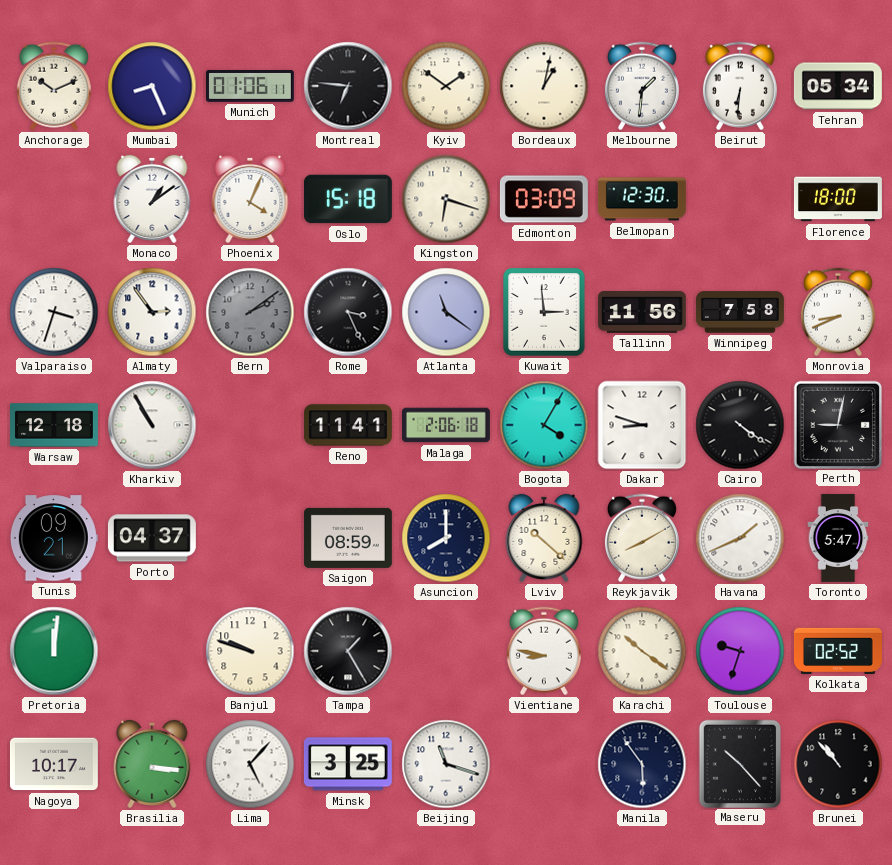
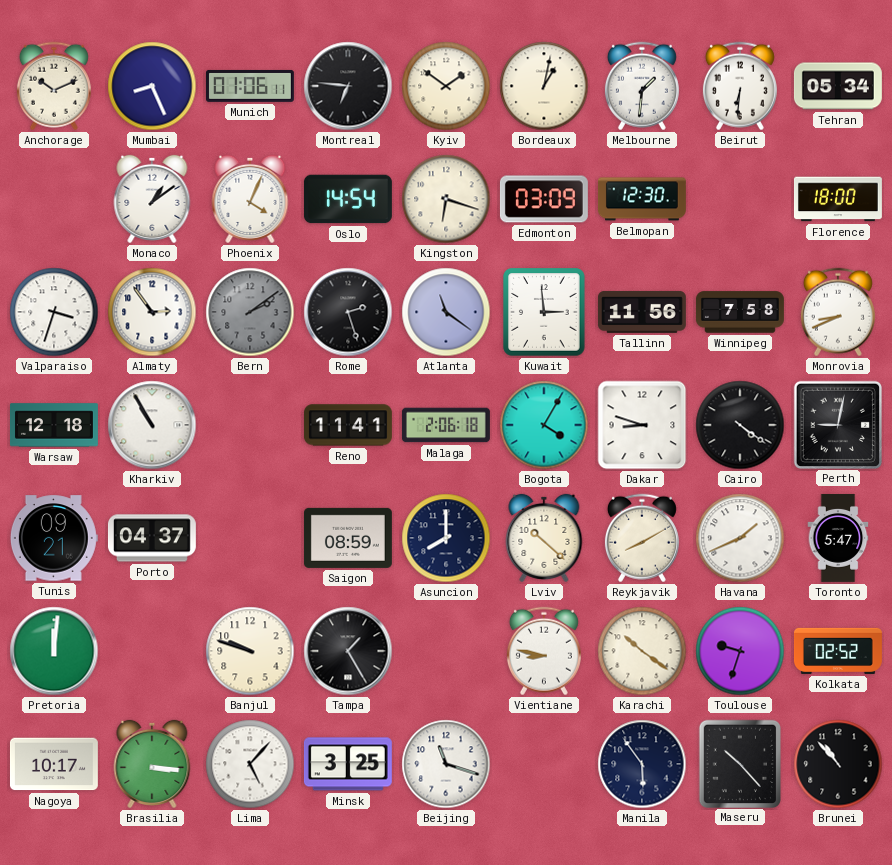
Oslo: 15:18 -> 14:54
Rome: 3:26 -> 2:27
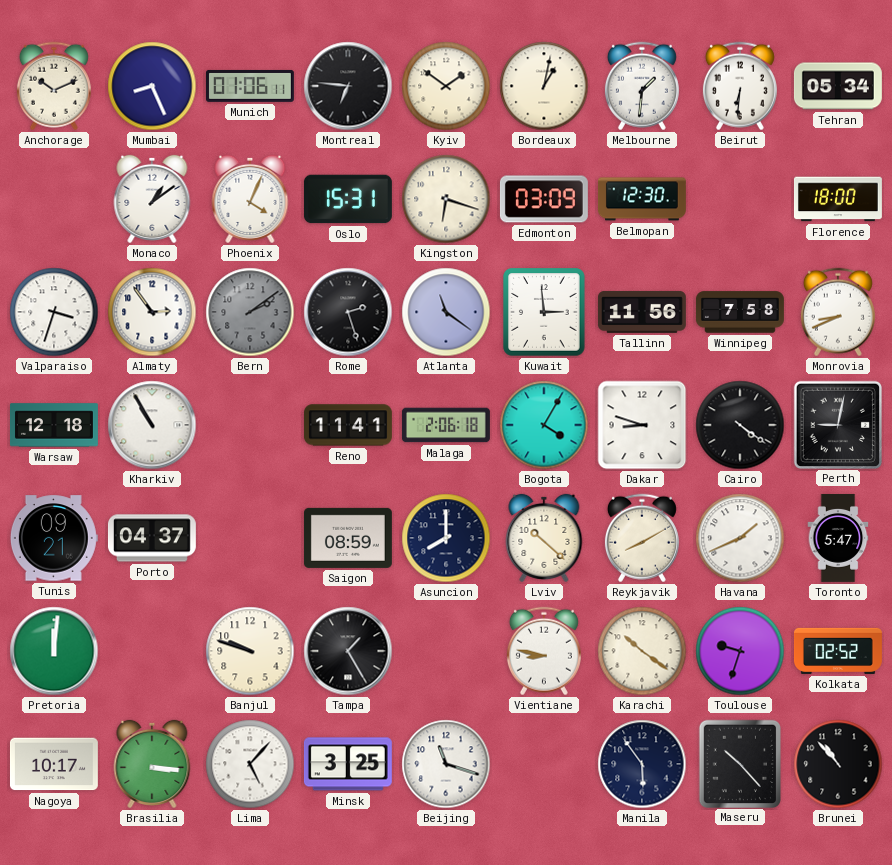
Oslo: 14:54 -> 15:31
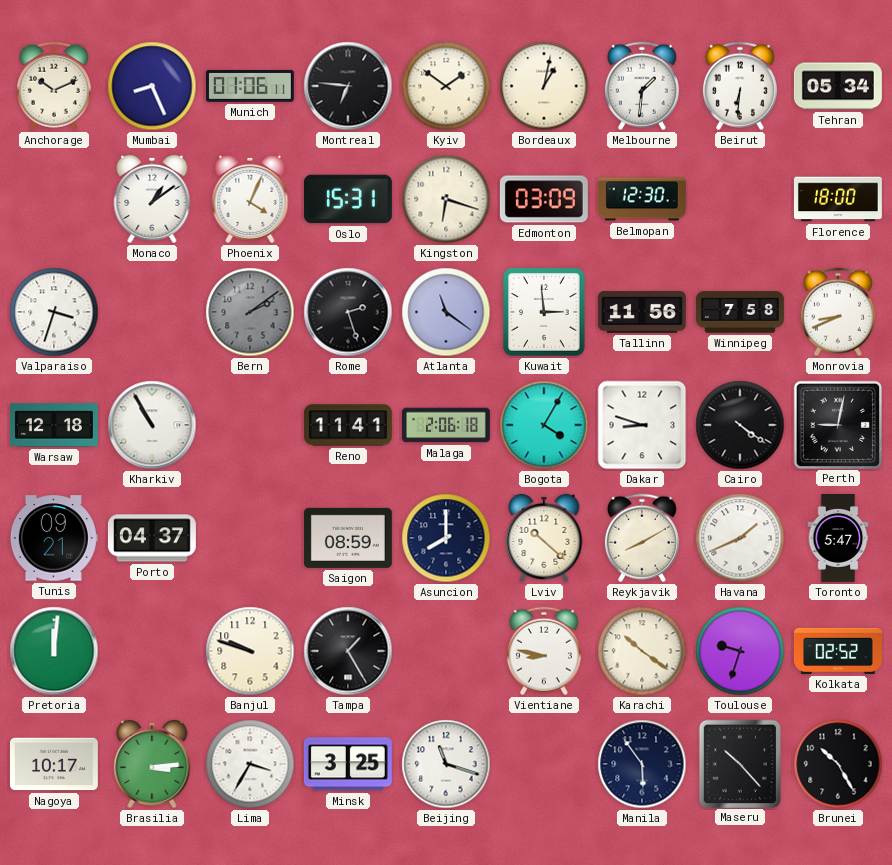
Almaty: 2:54 -> none
Brasilia: 3:16 -> 3:14
Lima: 5:07 -> 3:35
Brunei: 10:53 -> 10:25
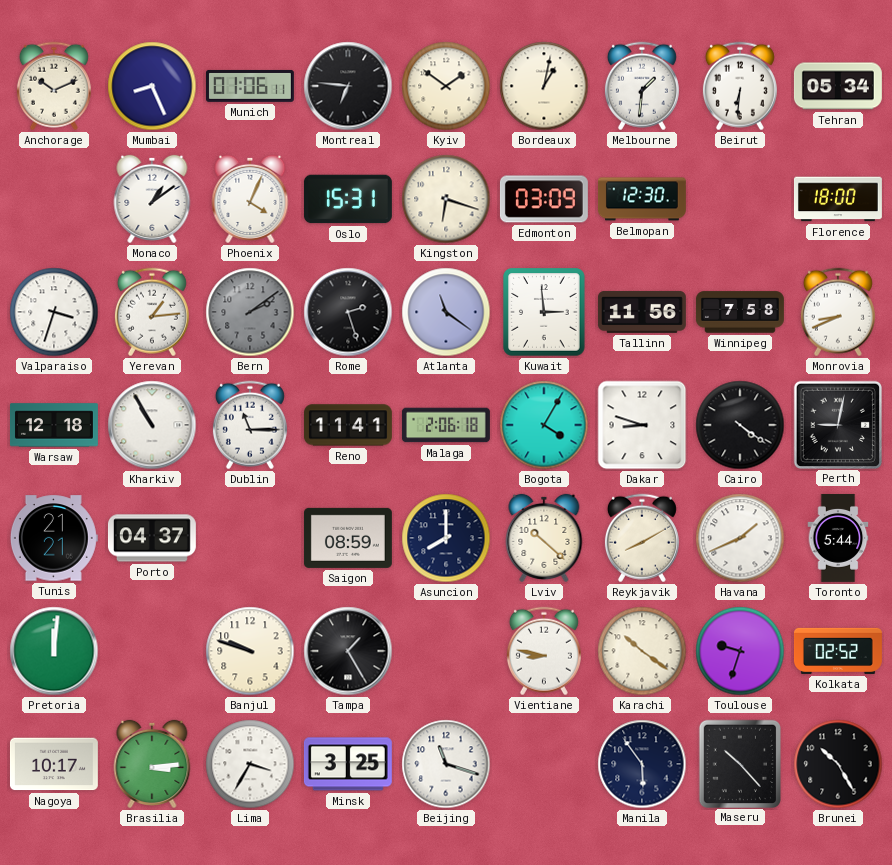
Yerevan: none -> 1:14
Dublin: none -> 11:15
Tunis: 09:21 -> 21:21
Toronto: 5:47 -> 5:44
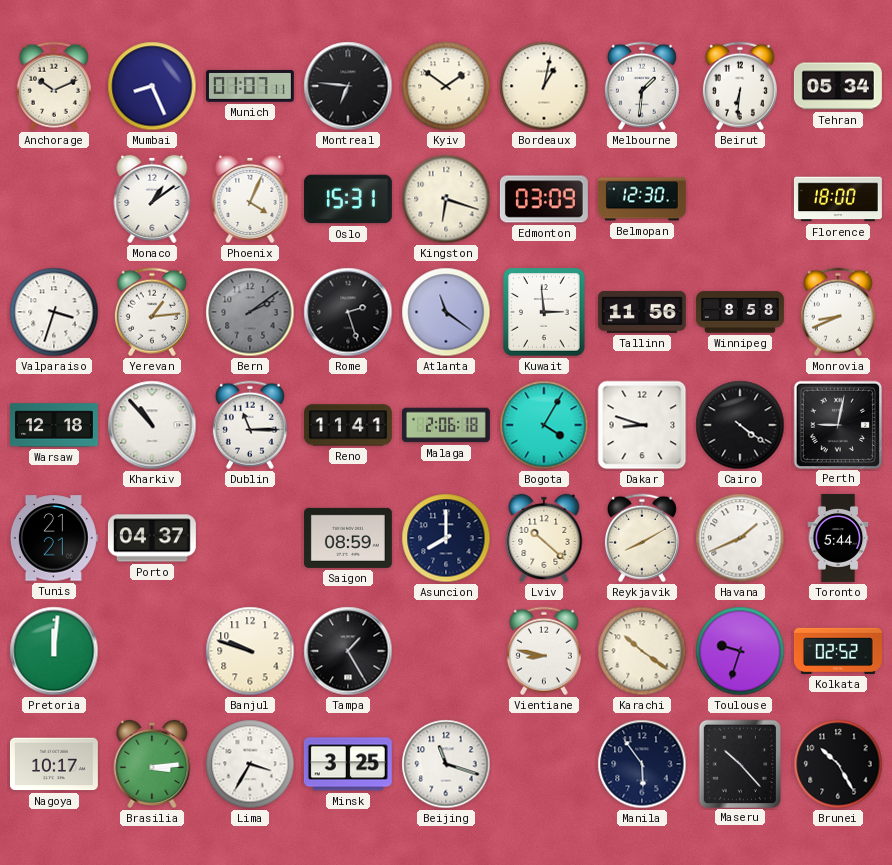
Munich: 01:06 -> 01:07
Winnipeg: 7:58 -> 8:58
Kharkiv: 10:55 -> 10:53
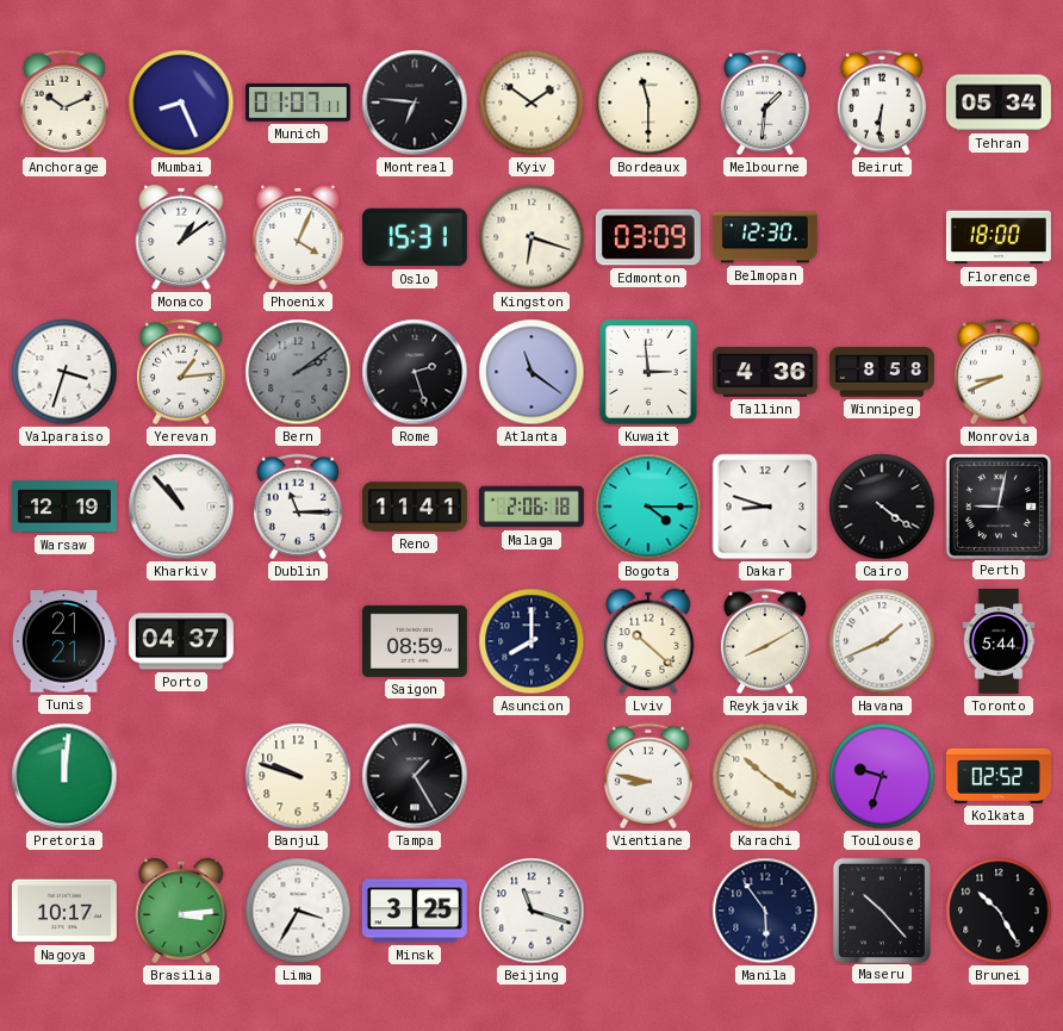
Bordeaux: 1:02 -> 11:30
Tallinn: 11:56 -> 4:36
Warsaw: 12:18 -> 12:19
Bogota: 4:05 -> 4:15
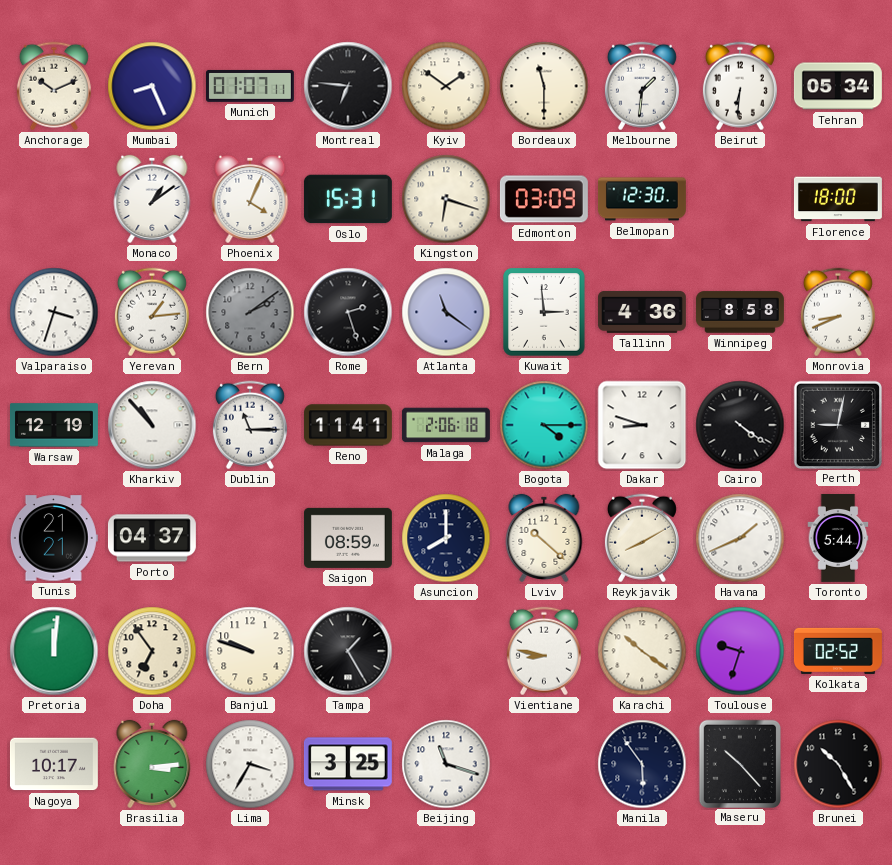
Doha: none -> 6:54
